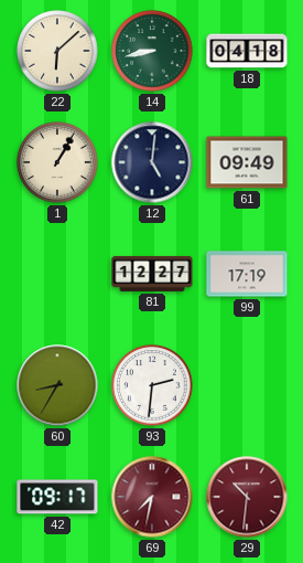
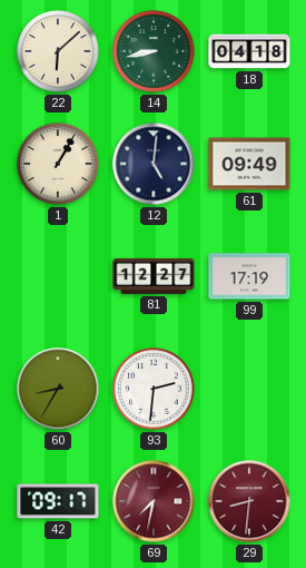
29: 10:31 -> 8:31
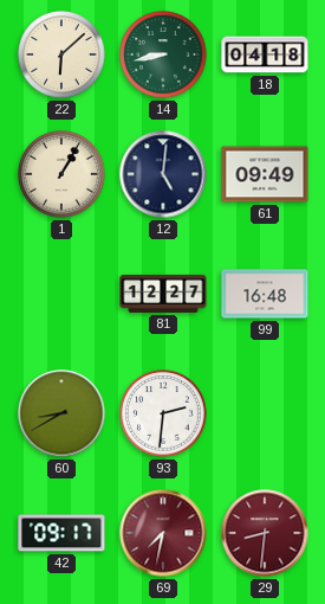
99: 17:19 -> 16:48
60: 8:35 -> 8:40
